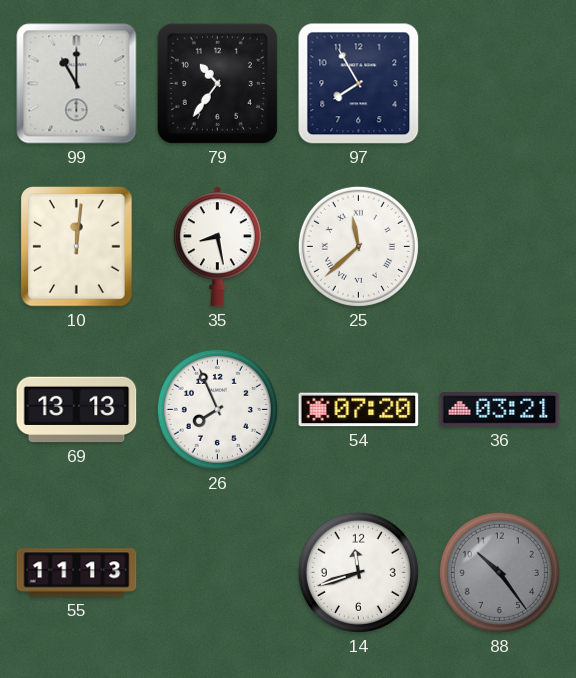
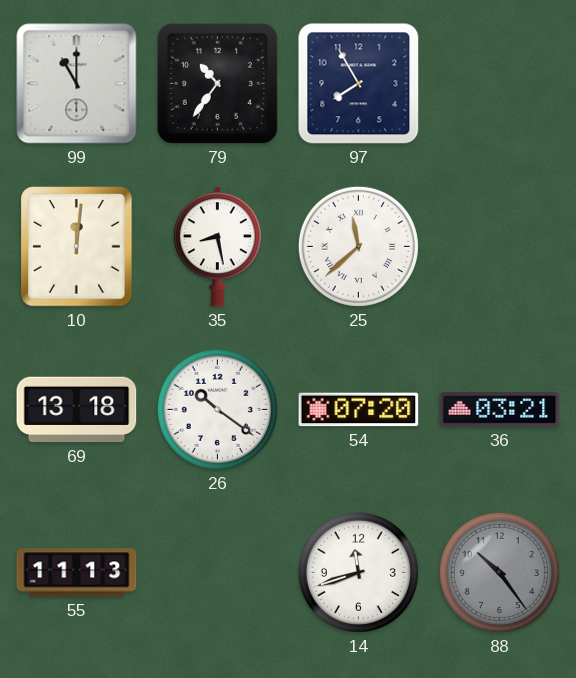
69: 13:13 -> 13:18
26: 7:56 -> 10:21
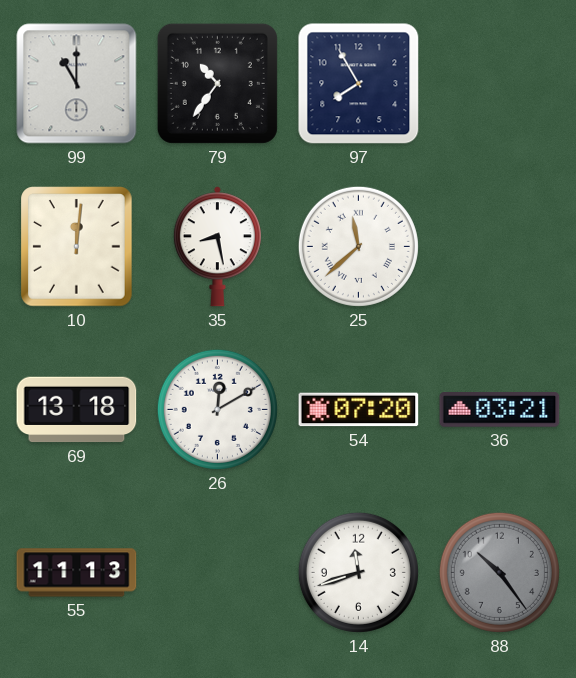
26: 10:21 -> 12:10
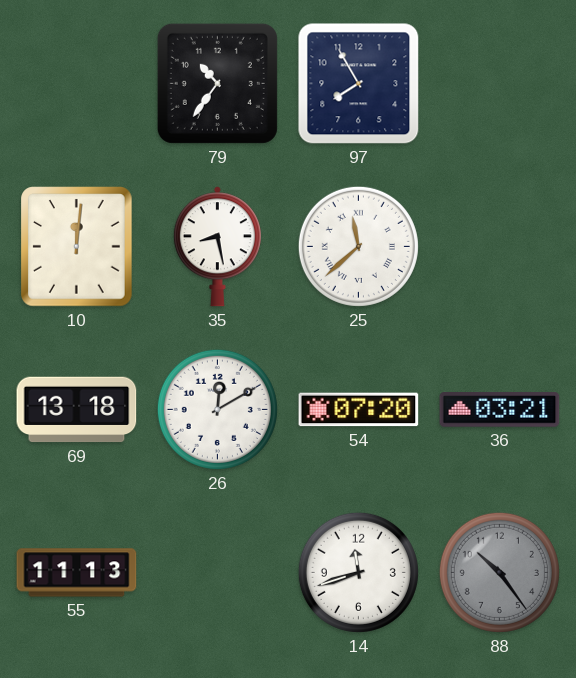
99: 11:00 -> none
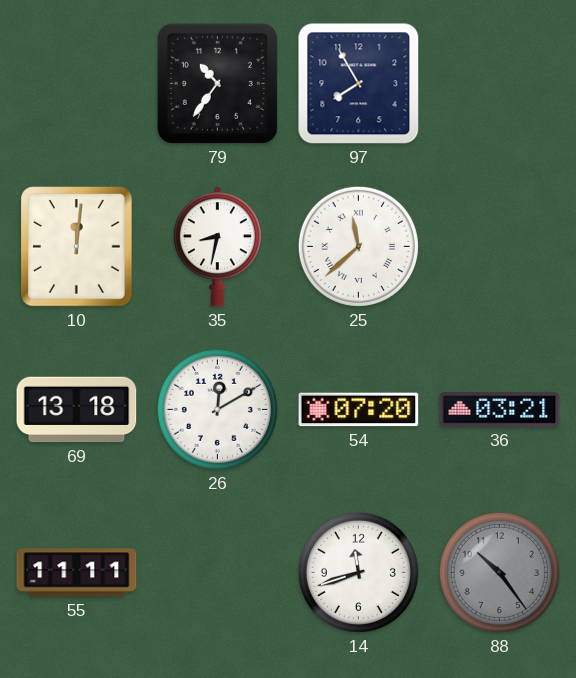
35: 8:28 -> 8:32
55: 11:13 -> 11:11
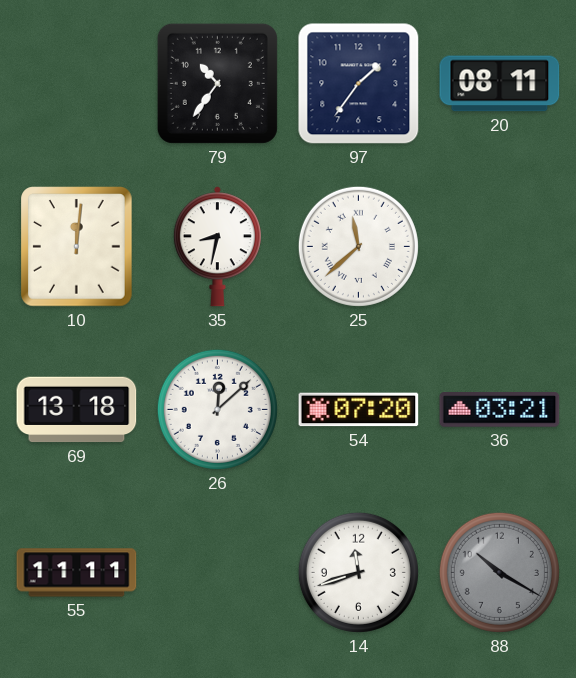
97: 7:55 -> 1:36
20: none -> 08:11
26: 12:10 -> 12:08
88: 10:24 -> 10:20
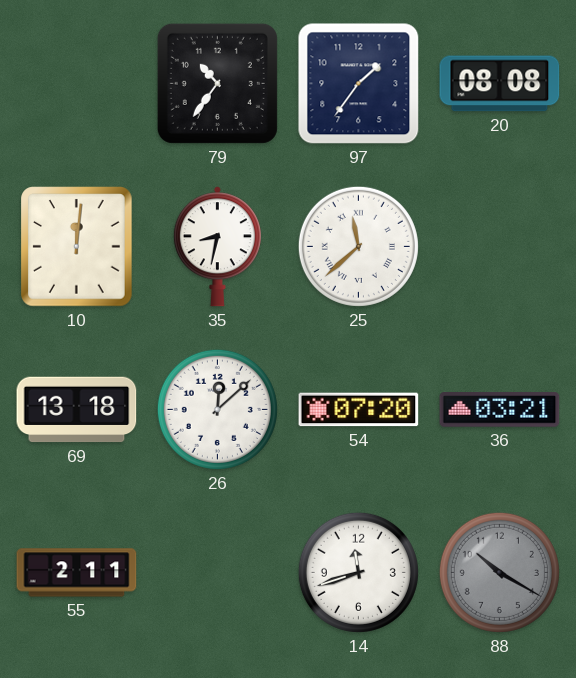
20: 08:11 -> 08:08
55: 11:11 -> 2:11
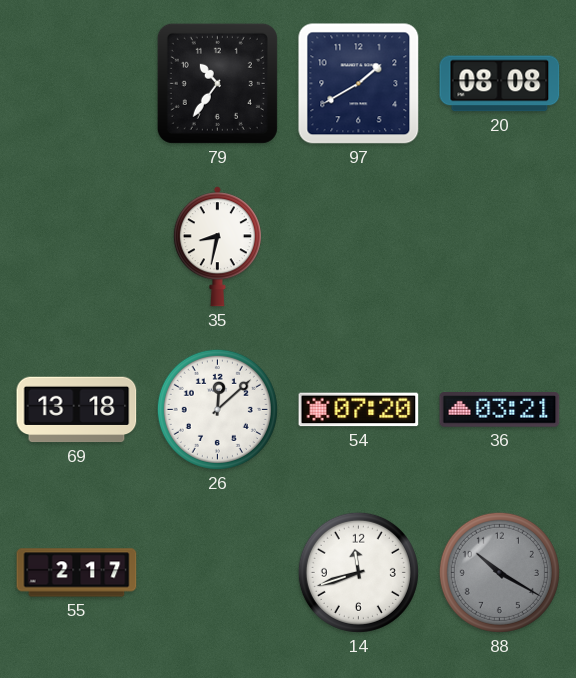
97: 1:36 -> 1:40
10: 12:01 -> none
25: 11:38 -> none
55: 2:11 -> 2:17
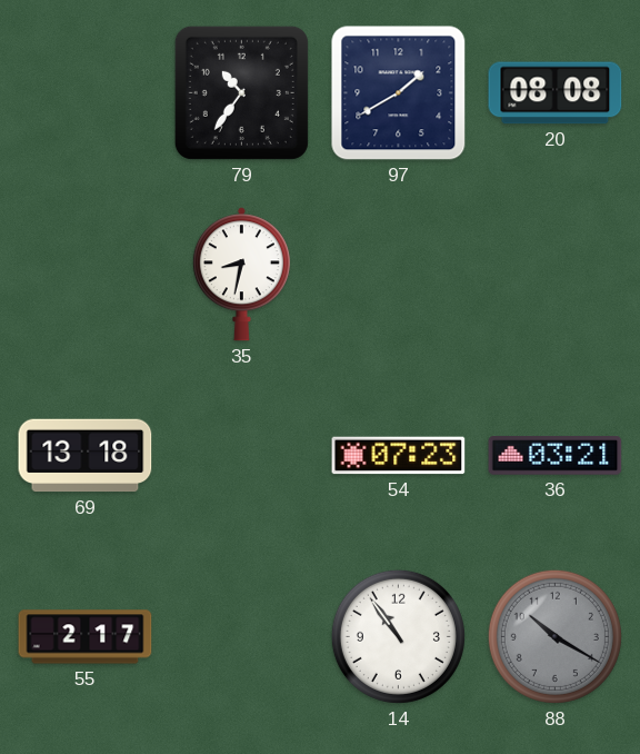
26: 12:08 -> none
54: 07:20 -> 07:23
14: 11:42 -> 10:54
